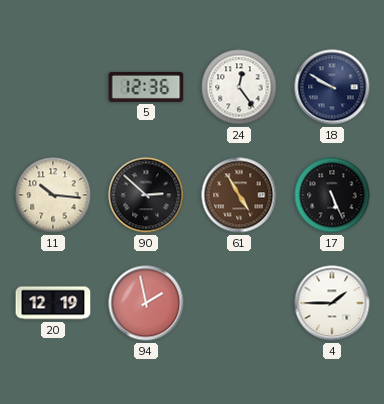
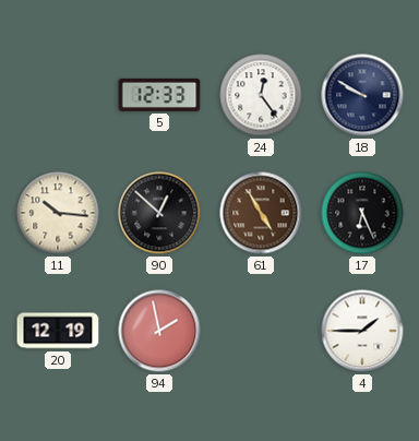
5: 12:36 -> 12:33
90: 2:52 -> 12:52
17: 5:26 -> 6:26
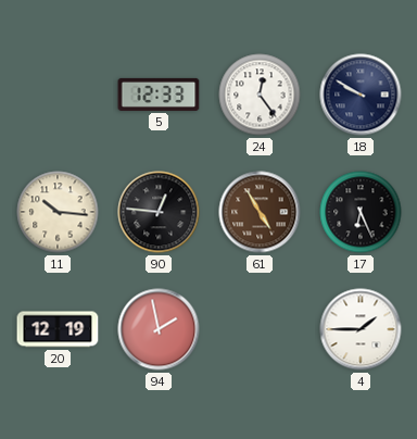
90: 12:52 -> 12:46
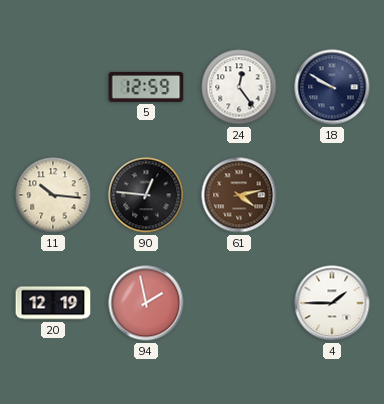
5: 12:33 -> 12:59
61: 4:55 -> 4:13
17: 6:26 -> none
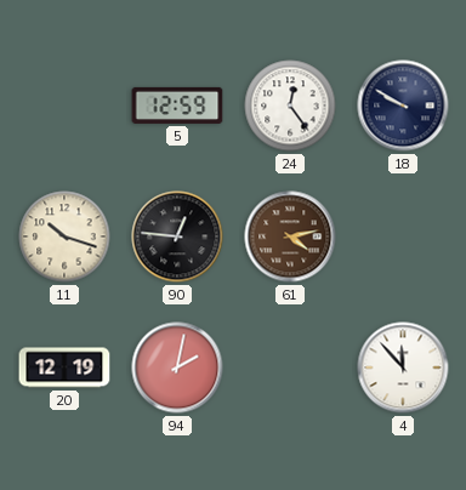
11: 10:16 -> 10:18
94: 1:58 -> 2:02
4: 1:45 -> 11:53
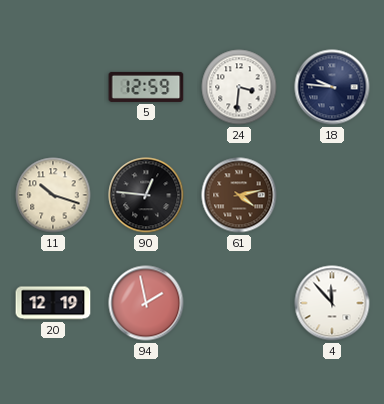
24: 12:24 -> 3:31
18: 9:50 -> 9:46
94: 2:02 -> 1:58
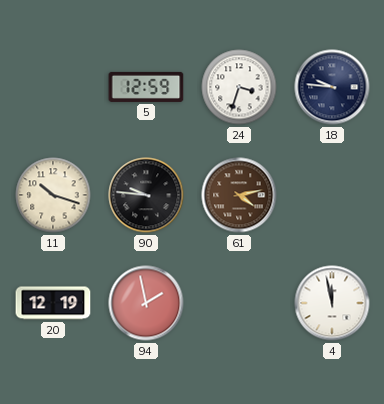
24: 3:31 -> 3:33
90: 12:46 -> 9:46
4: 11:53 -> 11:58
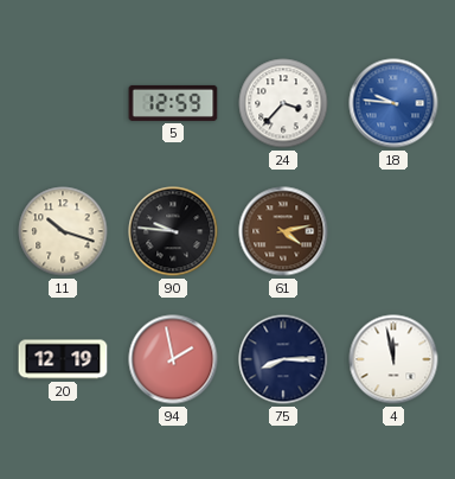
24: 3:33 -> 3:37
18 dial: navy -> blue
75: none -> 8:15
